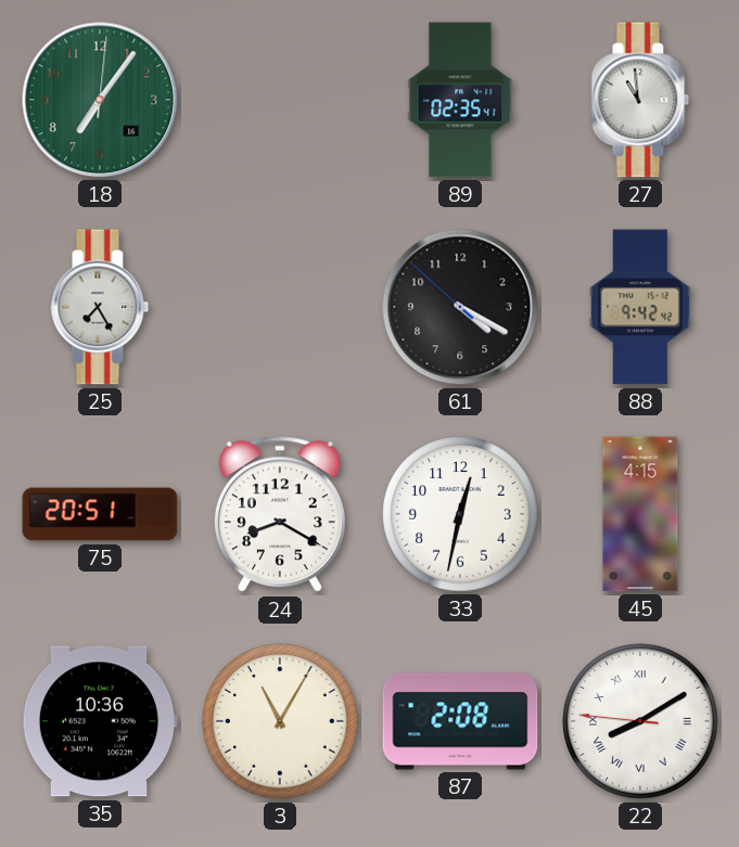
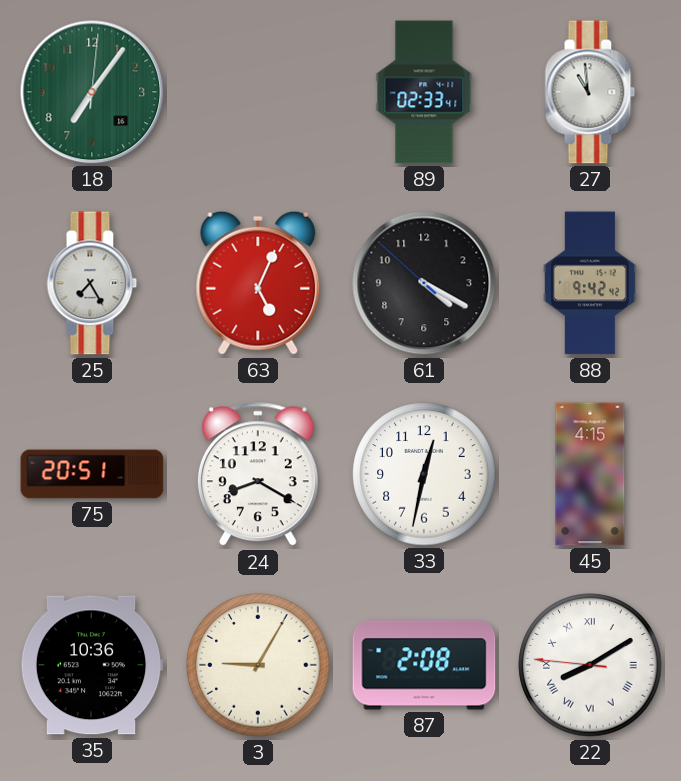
89: 02:35 -> 02:33
63: none -> 5:04
3: 11:05 -> 9:05
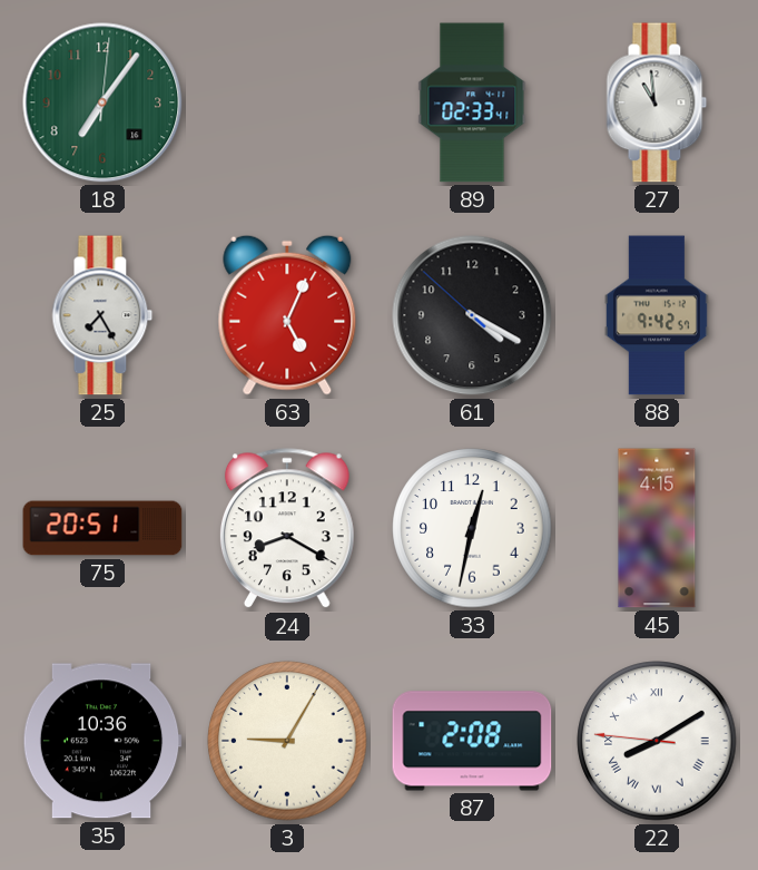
88: 9:42:42 -> 9:42:57
